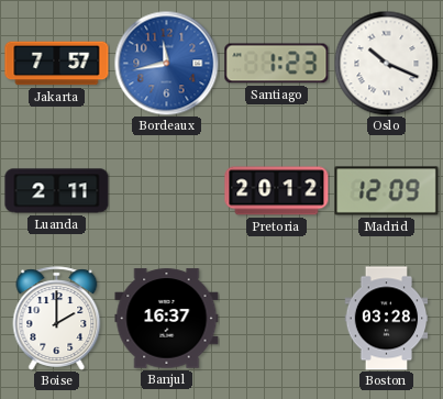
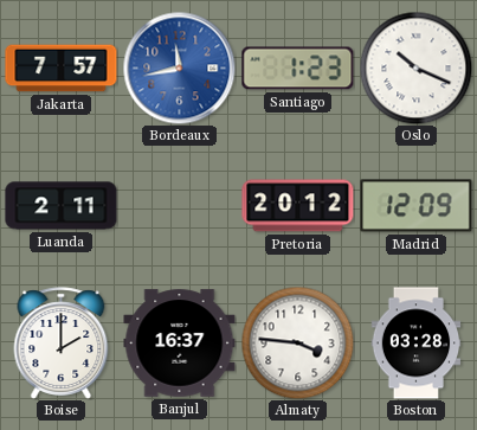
Almaty: none -> 3:46
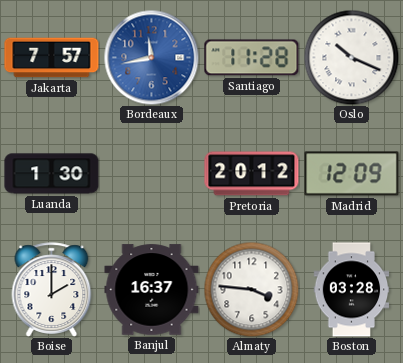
Santiago: 1:23 -> 11:28
Luanda: 2:11 -> 1:30
